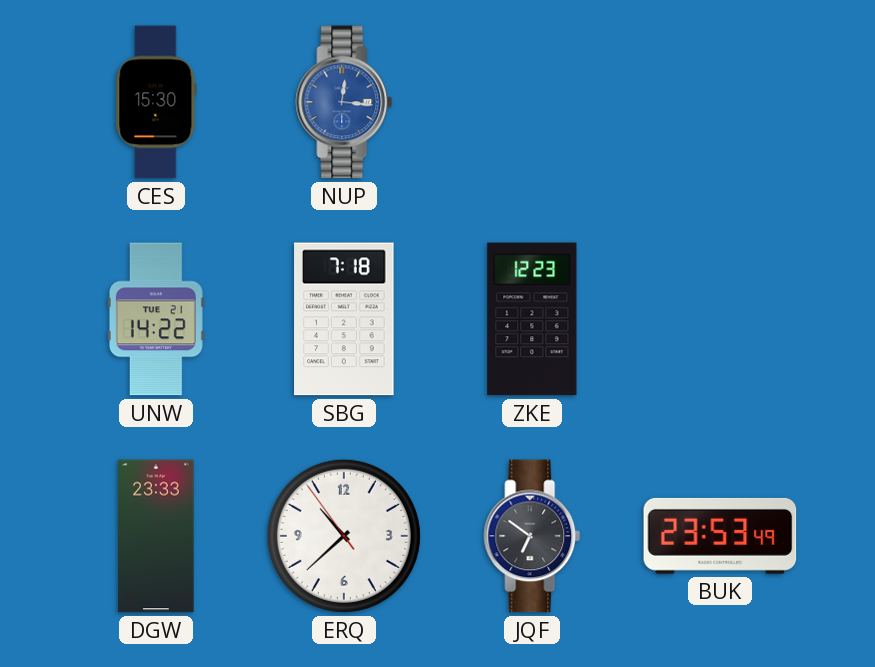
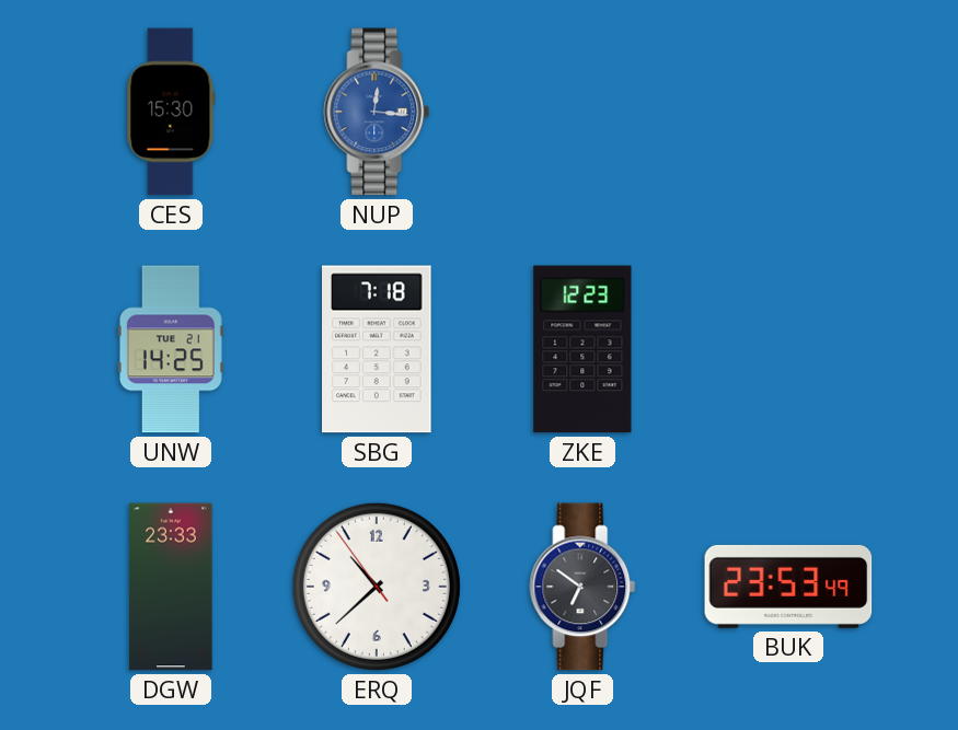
UNW: 14:22 -> 14:25
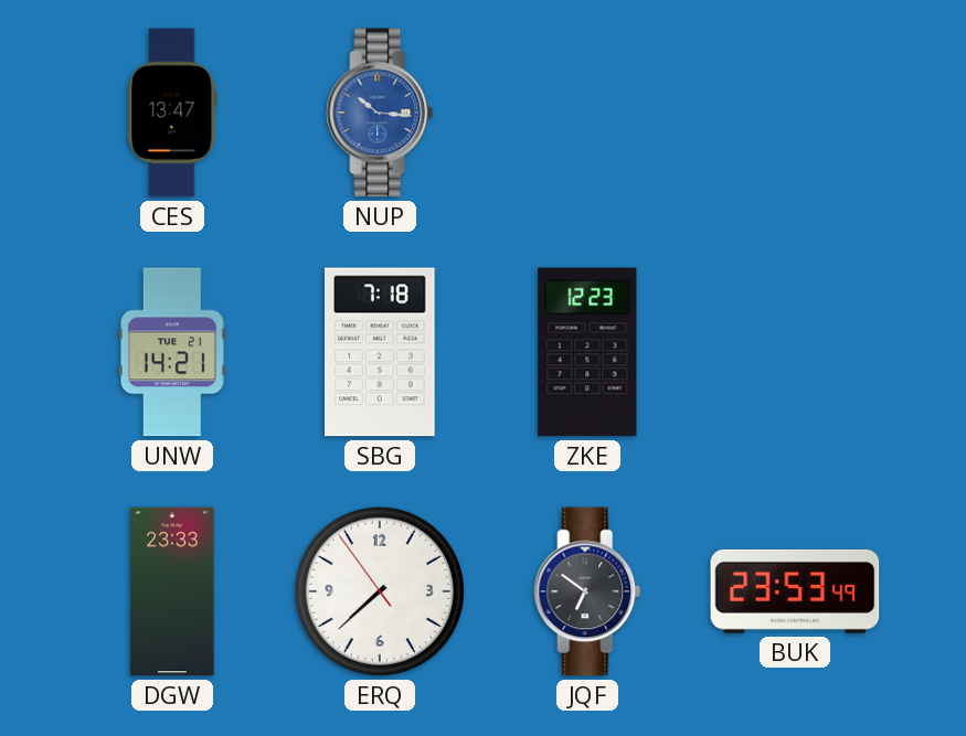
CES: 15:30 -> 13:47
NUP: 12:16 -> 10:16
UNW: 14:25 -> 14:21
ERQ: 10:37 -> 7:37
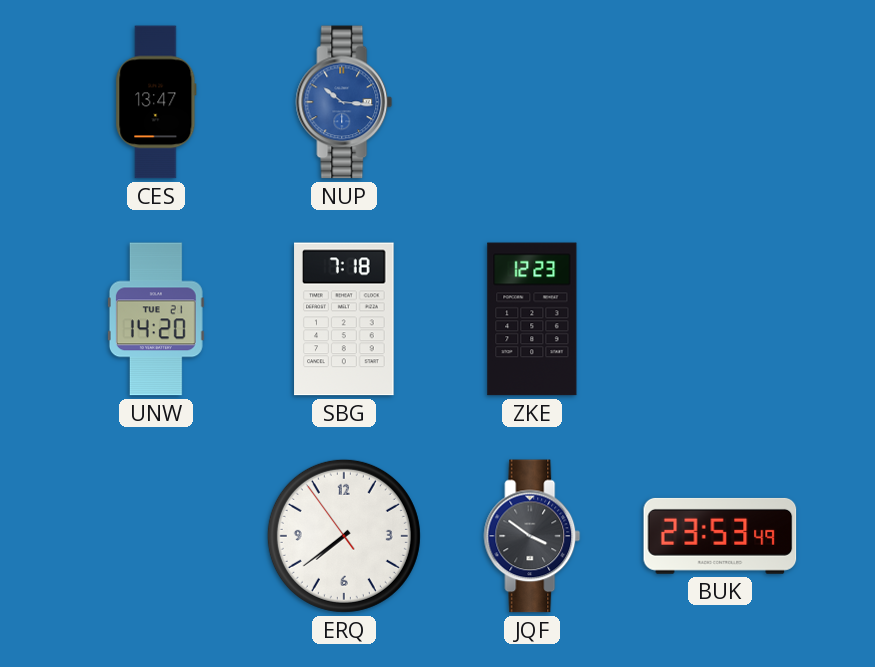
UNW: 14:21 -> 14:20
DGW: 23:33 -> none
ERQ: 7:37 -> 7:38
JQF: 6:51 -> 3:51
